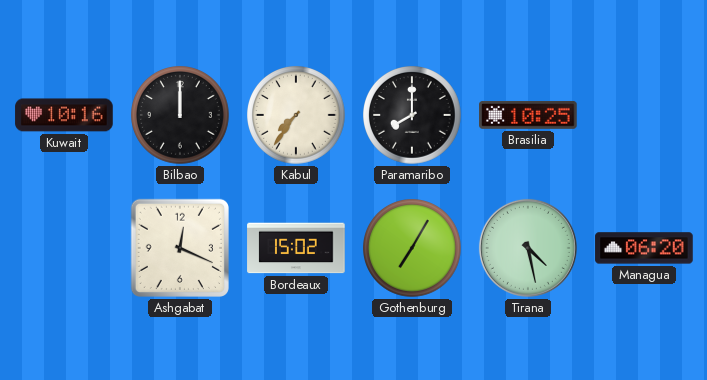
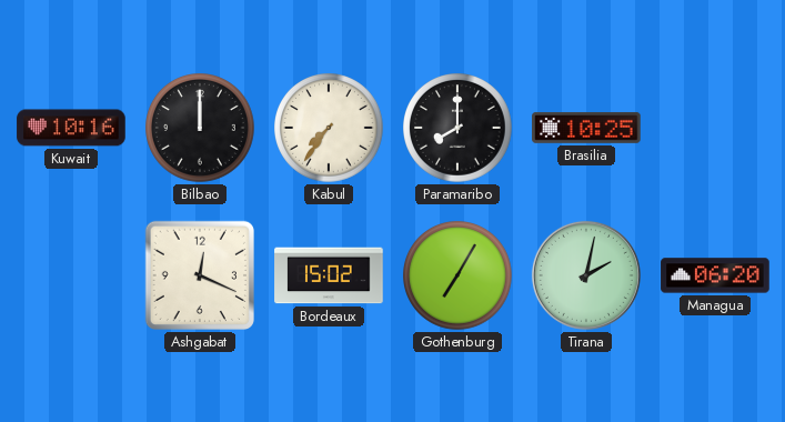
Tirana: 4:28 -> 2:02
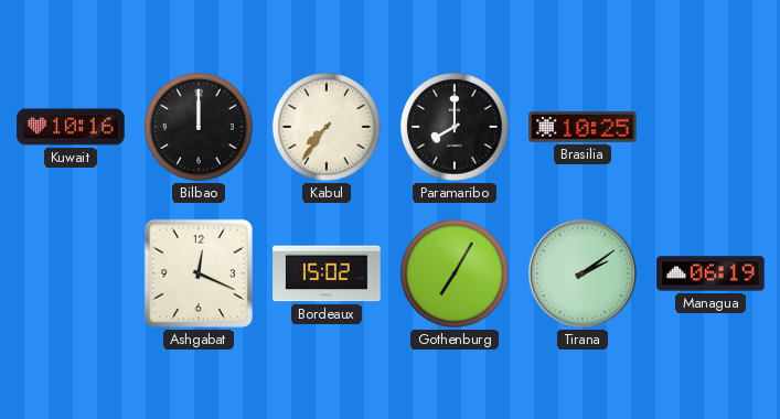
Tirana: 2:02 -> 2:09
Managua: 06:20 -> 06:19
